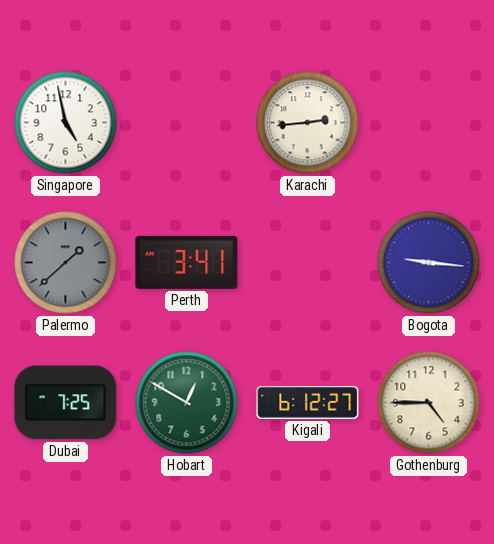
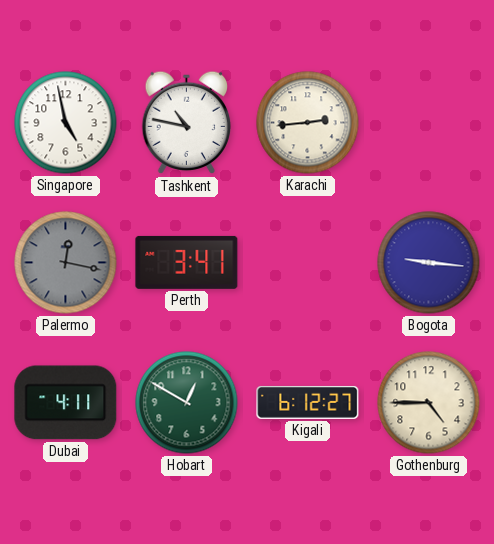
Tashkent: none -> 10:47
Palermo: 1:38 -> 12:17
Dubai: 7:25 -> 4:11
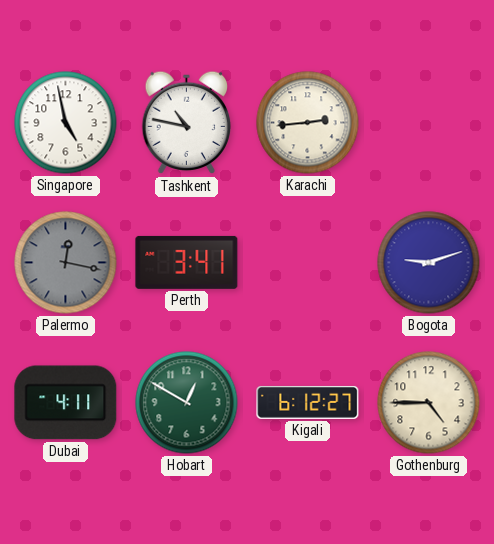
Bogota: 9:16 -> 9:12
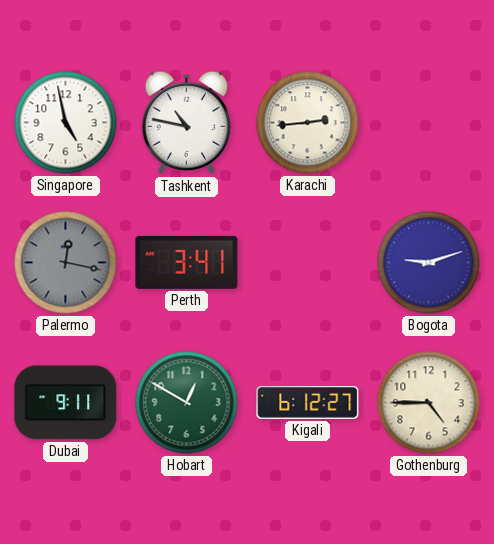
Dubai: 4:11 -> 9:11
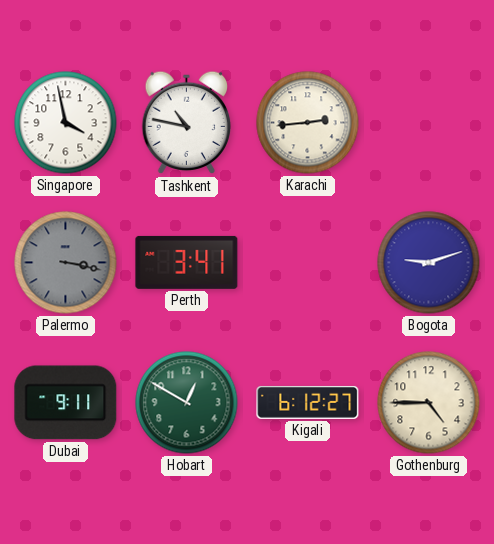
Singapore: 4:58 -> 3:58
Palermo: 12:17 -> 3:17
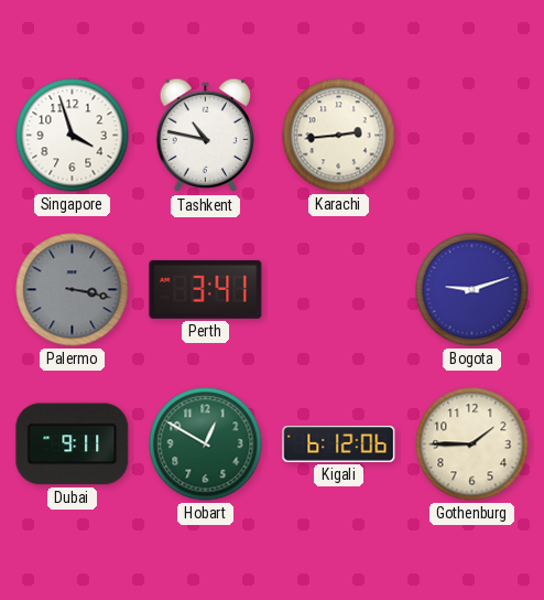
Singapore: 3:58 -> 3:57
Kigali: 6:12:27 -> 6:12:06
Gothenburg: 4:45 -> 1:45
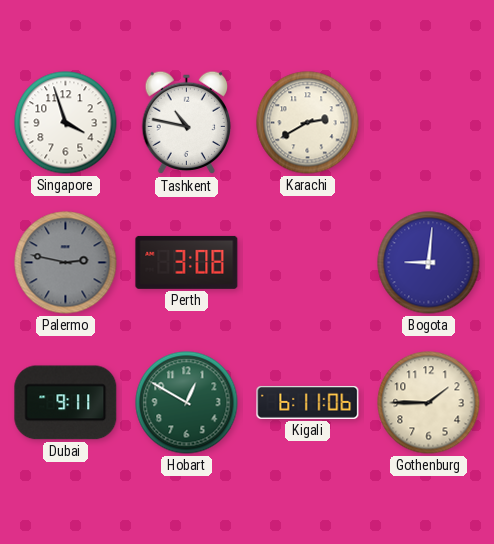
Karachi: 2:44 -> 2:40
Palermo: 3:17 -> 2:47
Perth: 3:41 -> 3:08
Bogota: 9:12 -> 9:01
Kigali: 6:12 -> 6:11
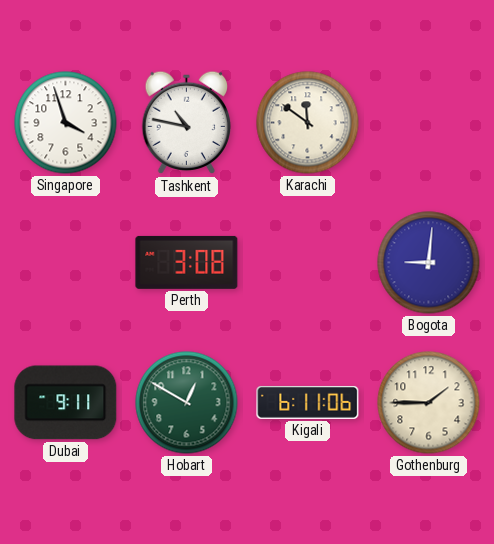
Karachi: 2:40 -> 11:51
Palermo: 2:47 -> none
